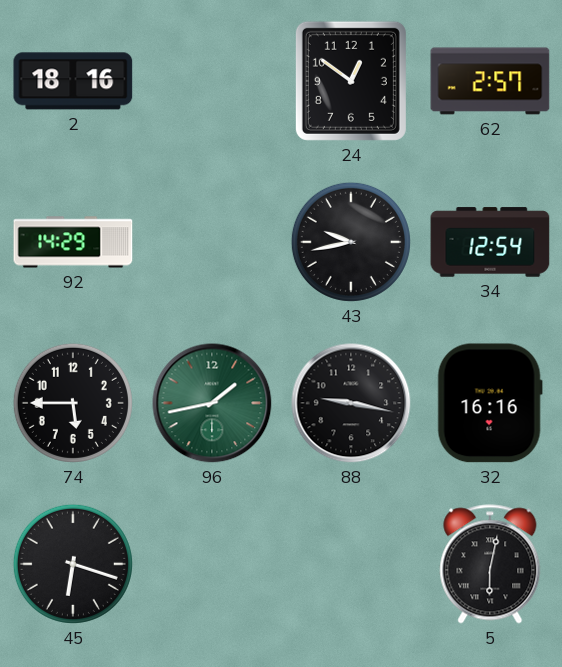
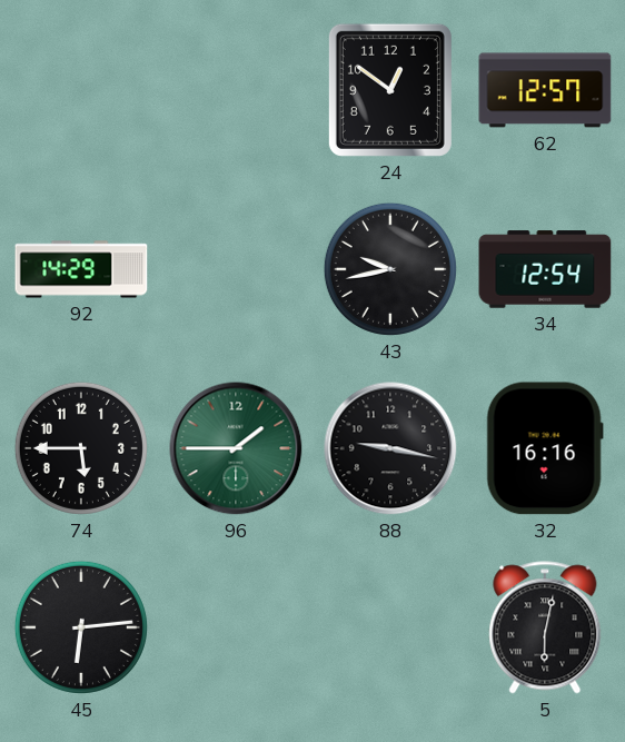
2: 18:16 -> none
62: 2:57 -> 12:57
96: 1:43 -> 1:45
45: 6:18 -> 6:14
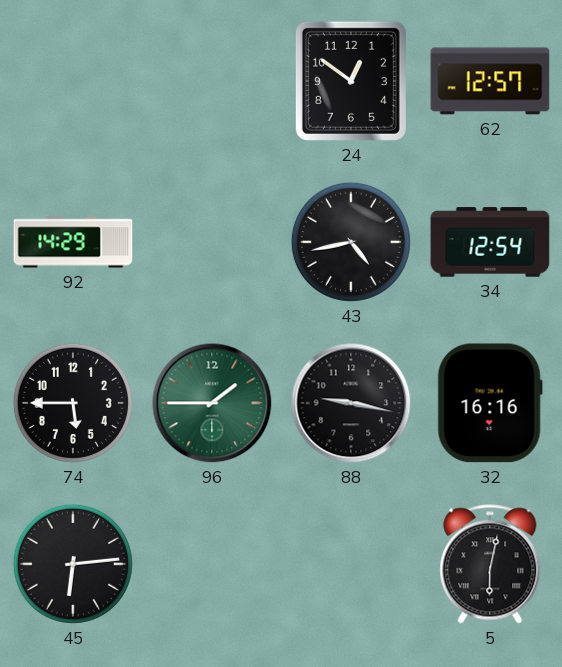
43: 9:43 -> 4:43
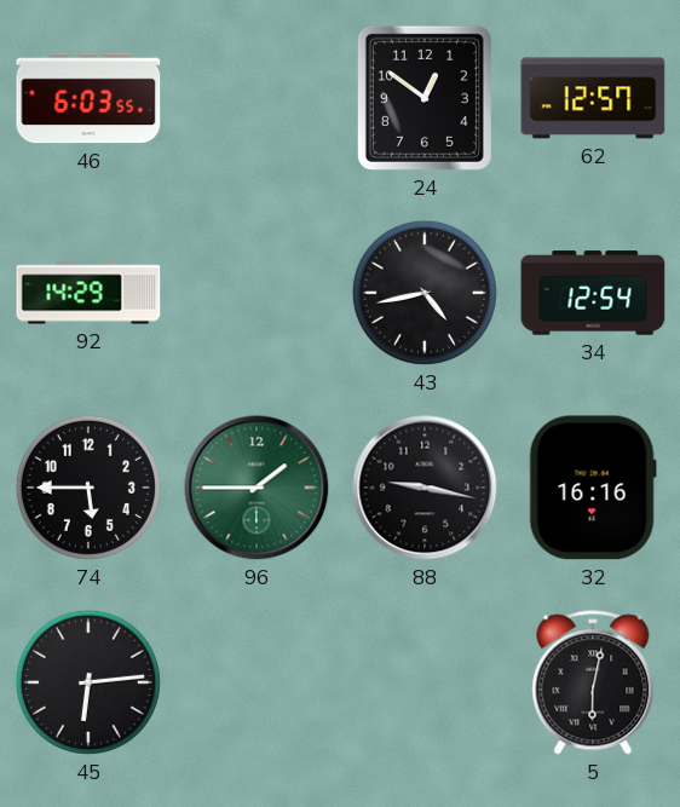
46: none -> 6:03
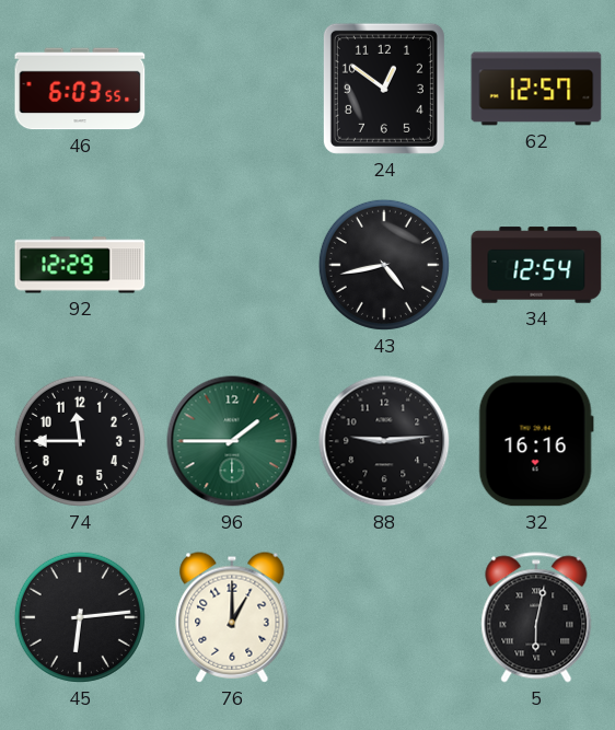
92: 14:29 -> 12:29
74: 5:45 -> 11:45
88: 9:17 -> 9:14
76: none -> 1:00
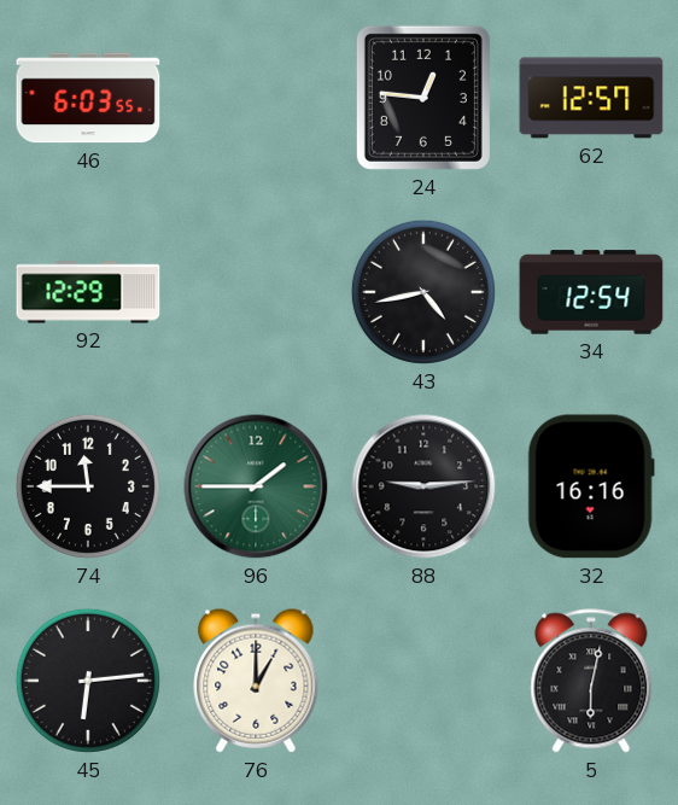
24: 12:51 -> 12:46
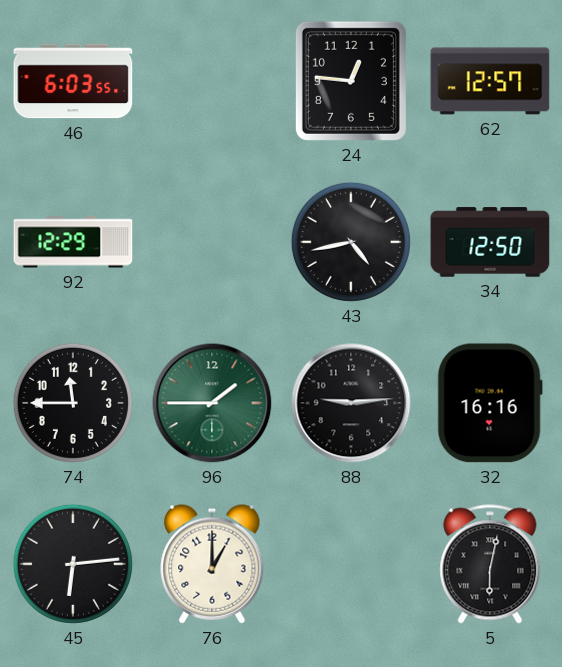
34: 12:54 -> 12:50
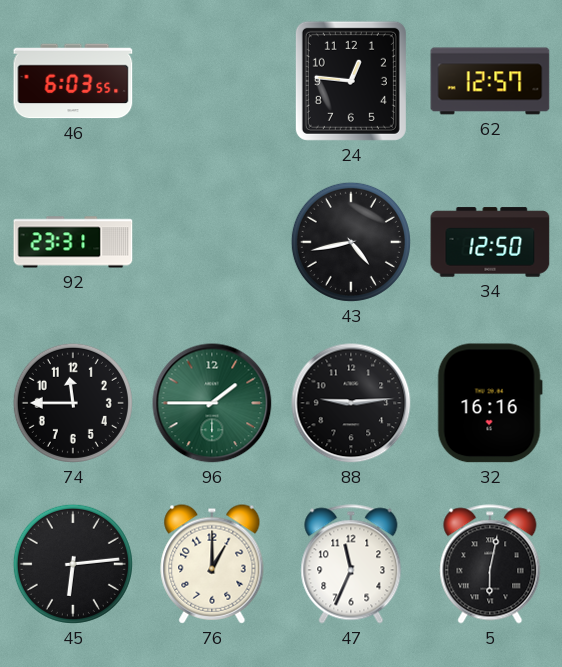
92: 12:29 -> 23:31
47: none -> 11:34
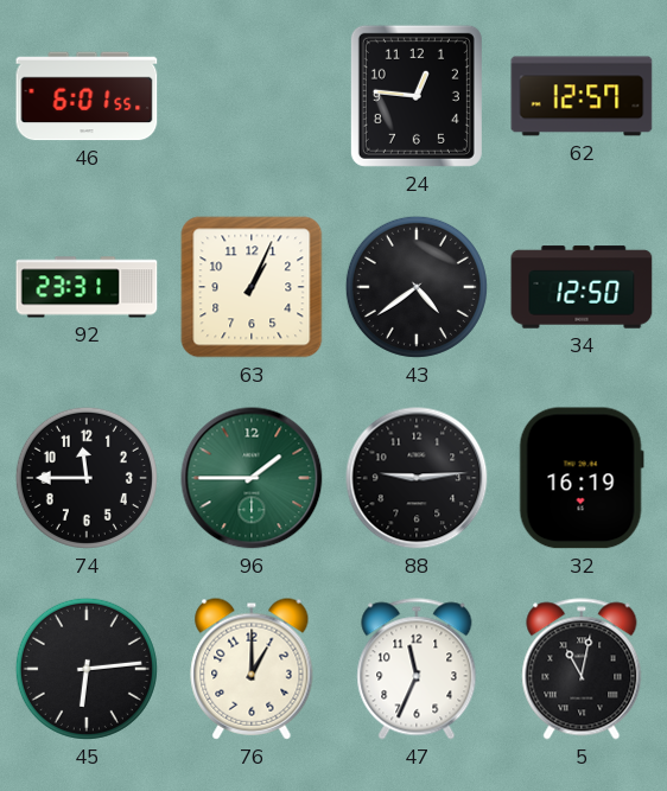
46: 6:03 -> 6:01
63: none -> 1:04
43: 4:43 -> 4:39
32: 16:16 -> 16:19
5: 6:02 -> 11:02
